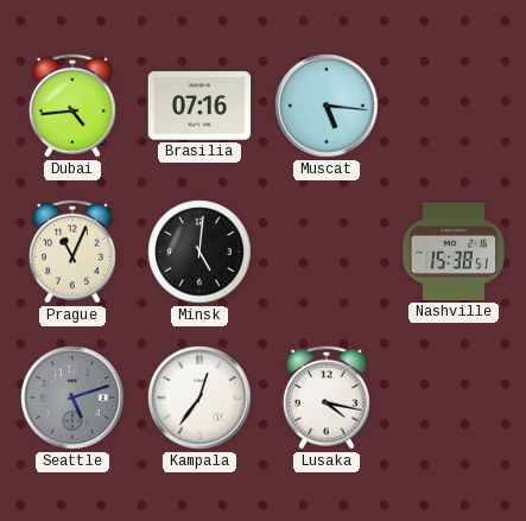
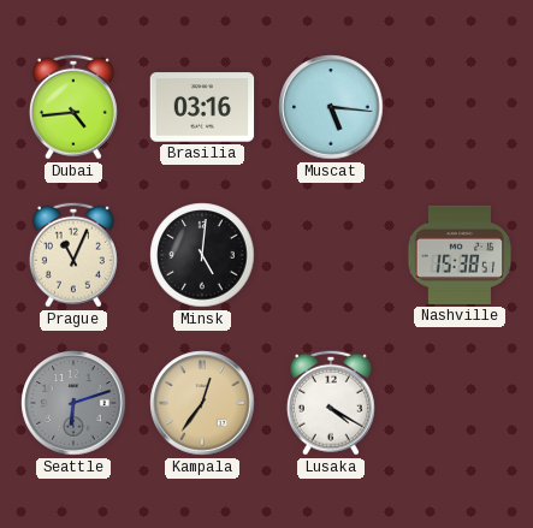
Brasilia: 07:16 -> 03:16
Seattle: 5:12 -> 6:12
Kampala dial: white -> champagne
Lusaka: 4:17 -> 4:20
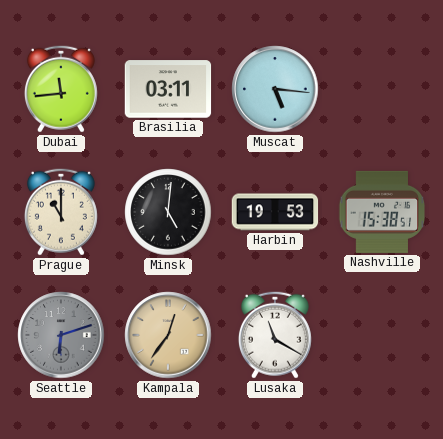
Dubai: 4:44 -> 11:44
Brasilia: 03:16 -> 03:11
Prague: 11:04 -> 11:00
Harbin: none -> 19:53
Lusaka: 4:20 -> 11:20
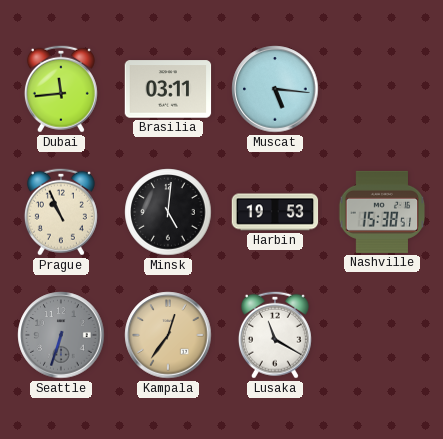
Prague: 11:00 -> 10:56
Seattle: 6:12 -> 6:33
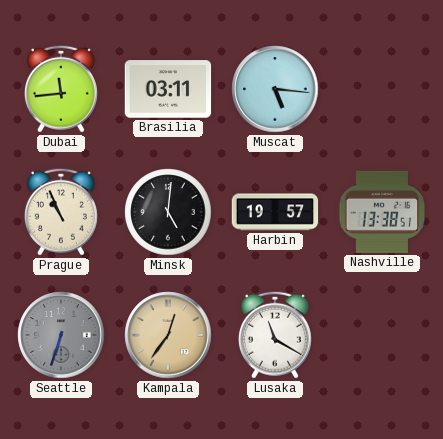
Harbin: 19:53 -> 19:57
Nashville: 15:38 -> 13:38
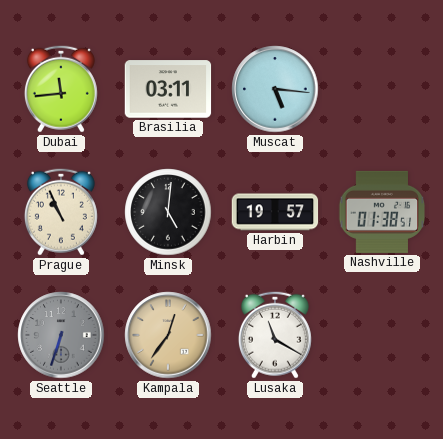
Nashville: 13:38 -> 01:38
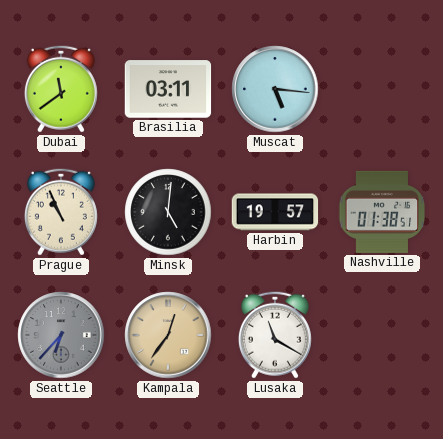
Dubai: 11:44 -> 11:39
Seattle: 6:33 -> 6:37
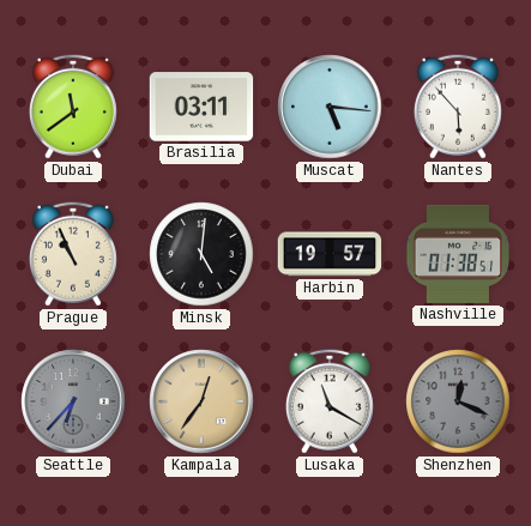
Nantes: none -> 5:53
Shenzhen: none -> 12:19
